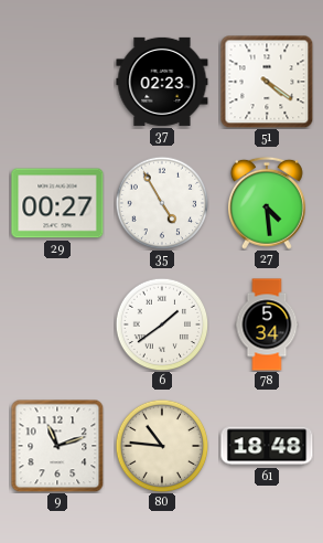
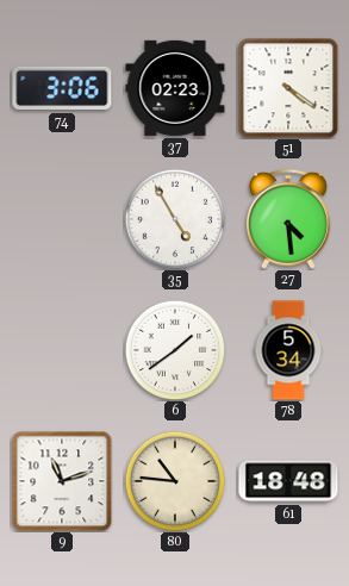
74: none -> 3:06
29: 00:27 -> none
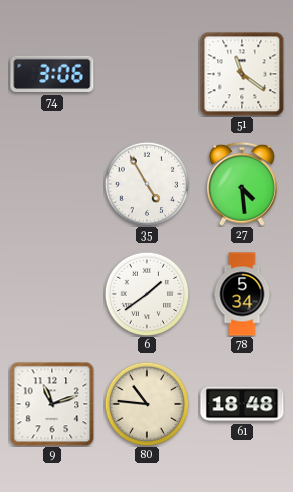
37: 02:23 -> none
51: 4:21 -> 11:21
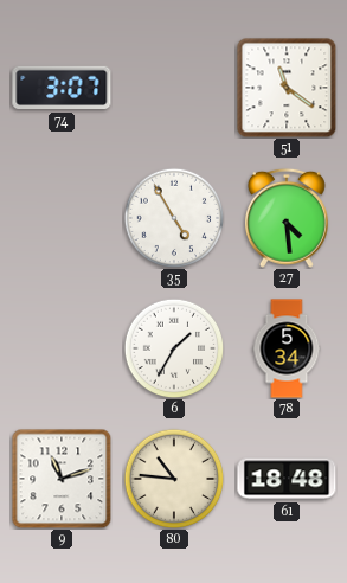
74: 3:06 -> 3:07
6: 1:39 -> 1:35
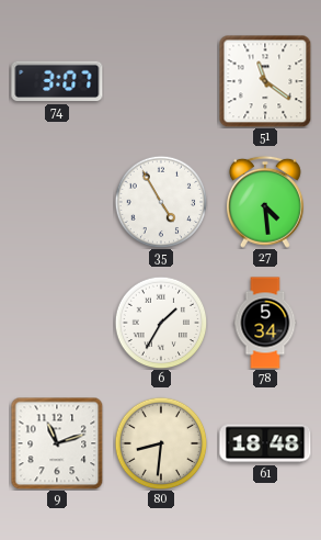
80: 10:46 -> 8:31
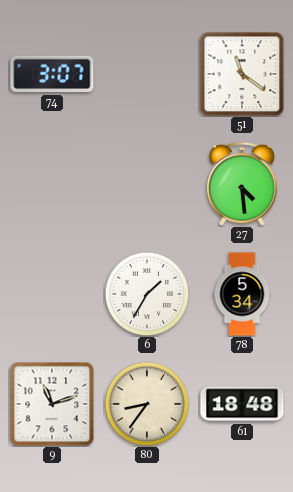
35: 4:55 -> none
80: 8:31 -> 8:36
